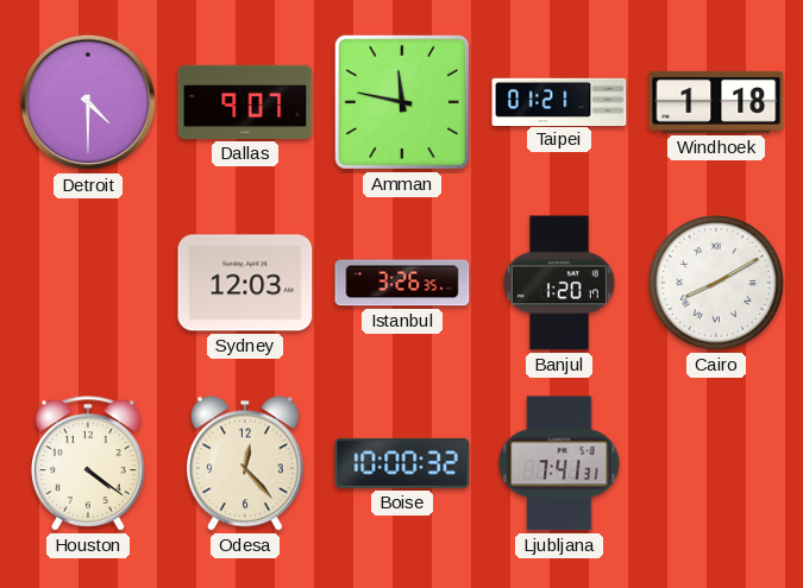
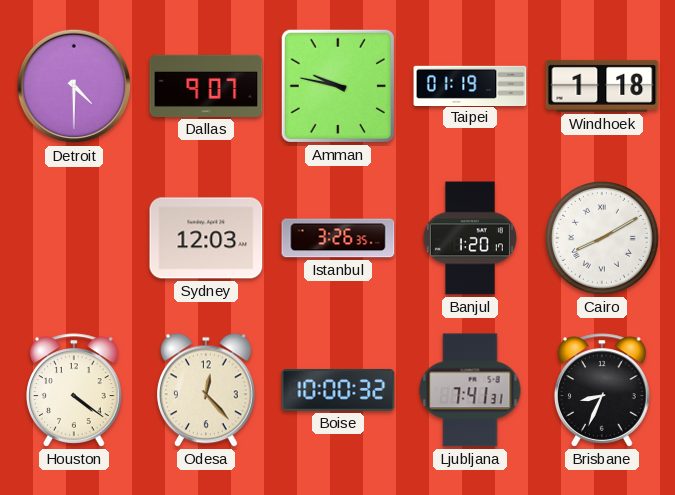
Amman: 11:47 -> 9:47
Taipei: 01:21 -> 01:19
Brisbane: none -> 8:34
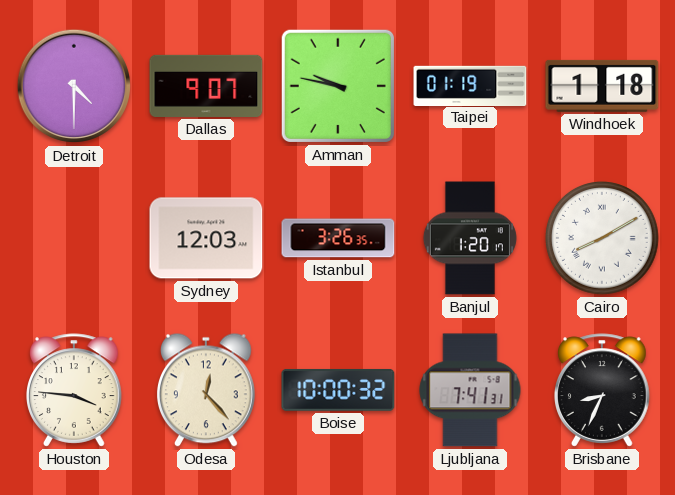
Houston: 4:21 -> 3:46
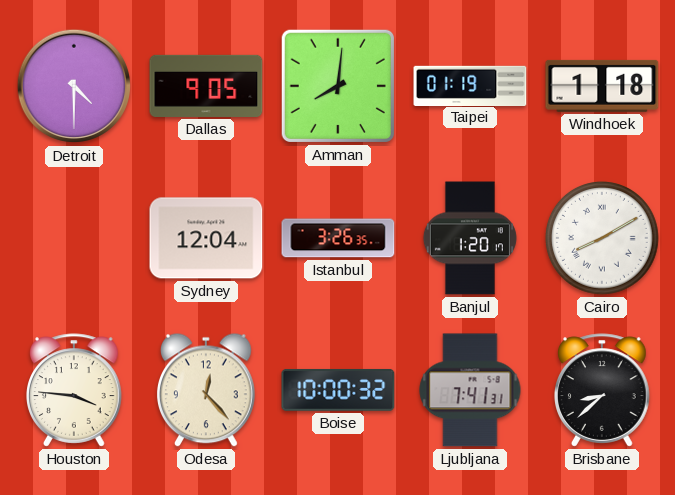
Dallas: 9:07 -> 9:05
Amman: 9:47 -> 8:01
Sydney: 12:03 -> 12:04
Brisbane: 8:34 -> 8:38
